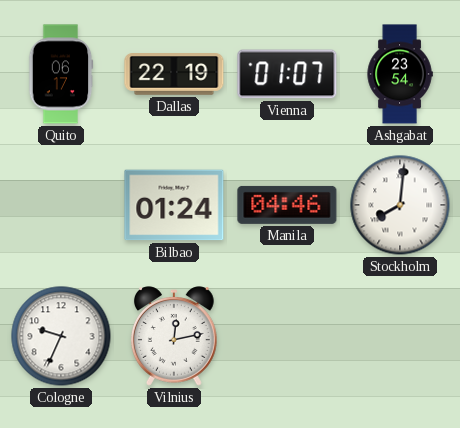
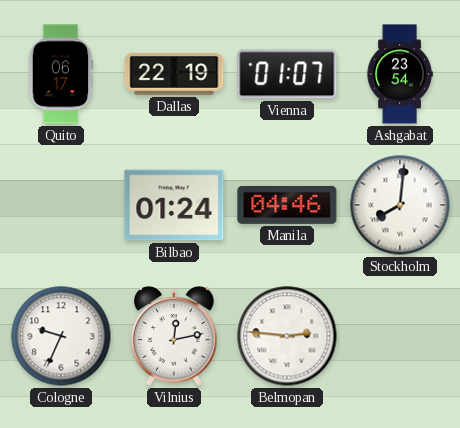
Belmopan: none -> 2:46
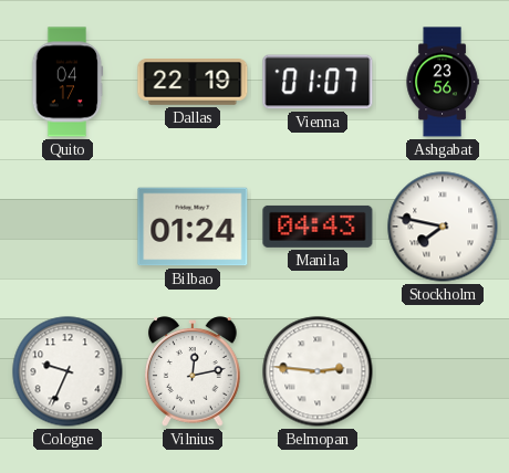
Quito: 06:17 -> 04:17
Ashgabat: 23:54 -> 23:56
Manila: 04:46 -> 04:43
Stockholm: 8:01 -> 7:47
